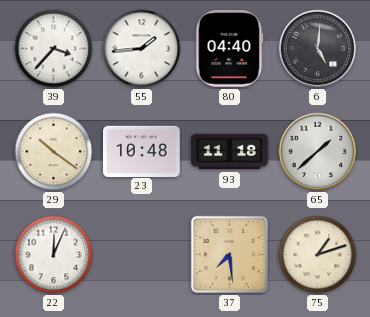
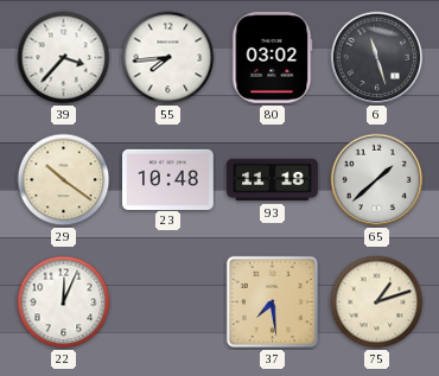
55: 1:44 -> 7:44
80: 04:40 -> 03:02
6: 5:01 -> 11:27
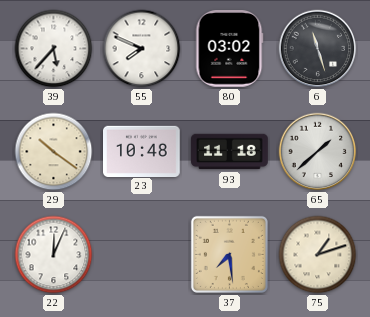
39: 3:37 -> 5:37
55: 7:44 -> 7:49
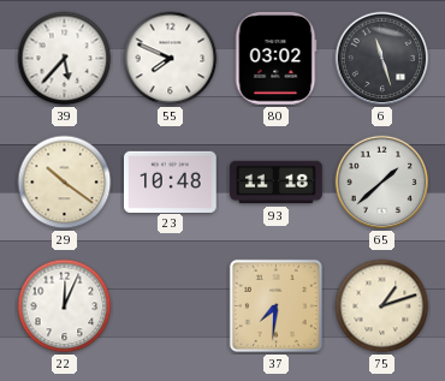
37: 7:29 -> 7:31
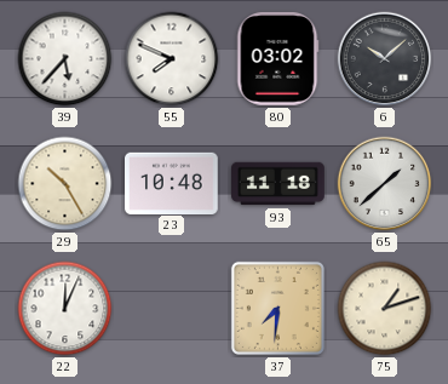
6: 11:27 -> 10:08
29: 10:21 -> 10:25
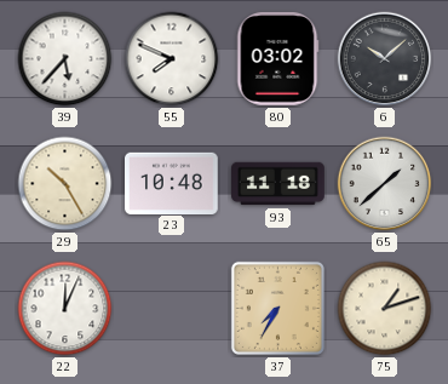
37: 7:31 -> 7:35
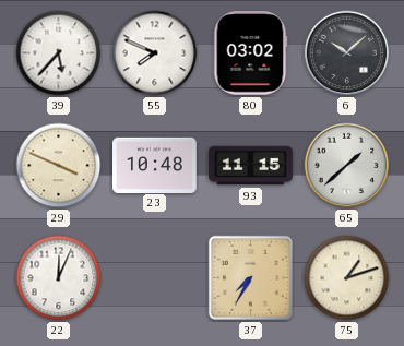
29: 10:25 -> 3:49
93: 11:18 -> 11:15
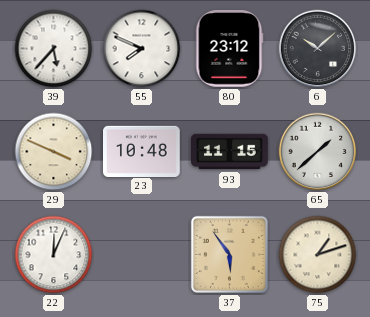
80: 03:02 -> 23:12
37: 7:35 -> 5:54
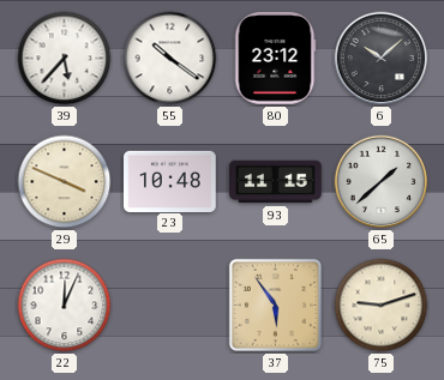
55: 7:49 -> 10:21
75: 1:12 -> 9:12
